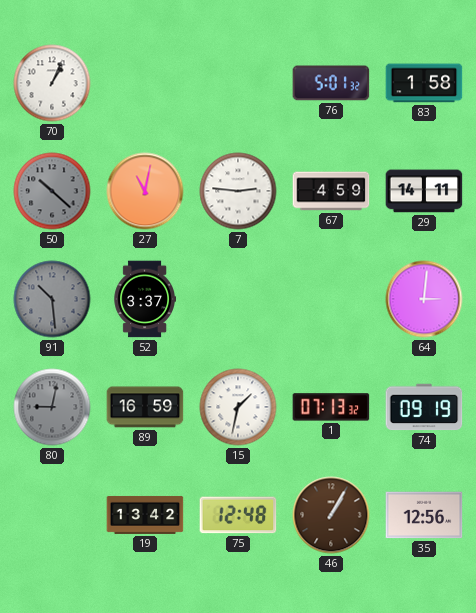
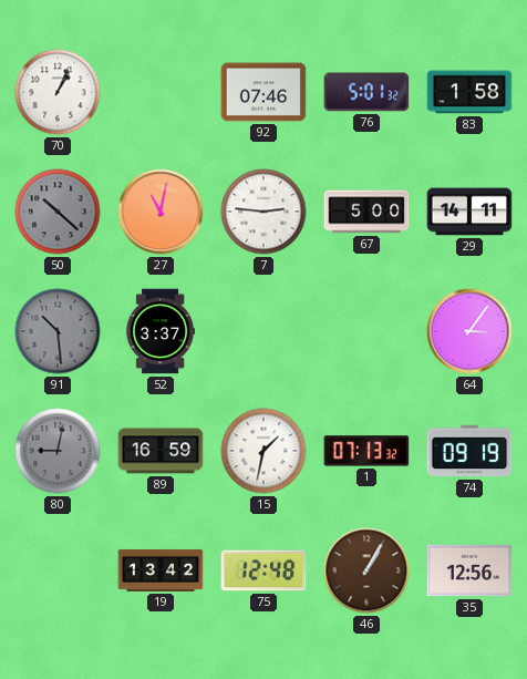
92: none -> 07:46
67: 4:59 -> 5:00
64: 3:01 -> 3:06
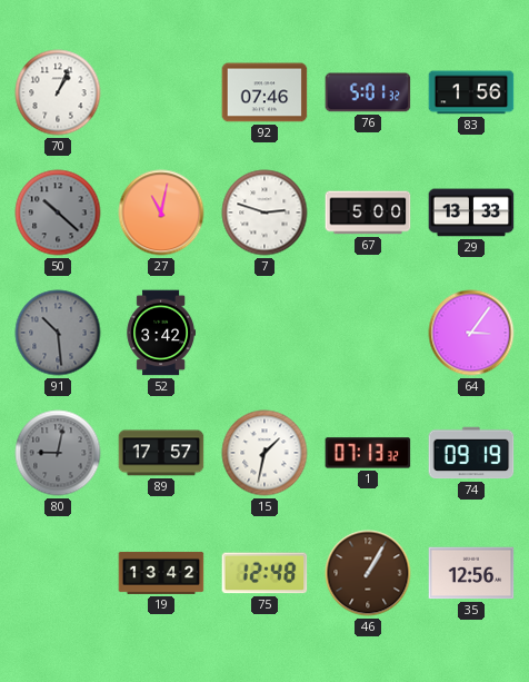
83: 1:58 -> 1:56
7: 2:46 -> 2:48
29: 14:11 -> 13:33
52: 3:37 -> 3:42
89: 16:59 -> 17:57
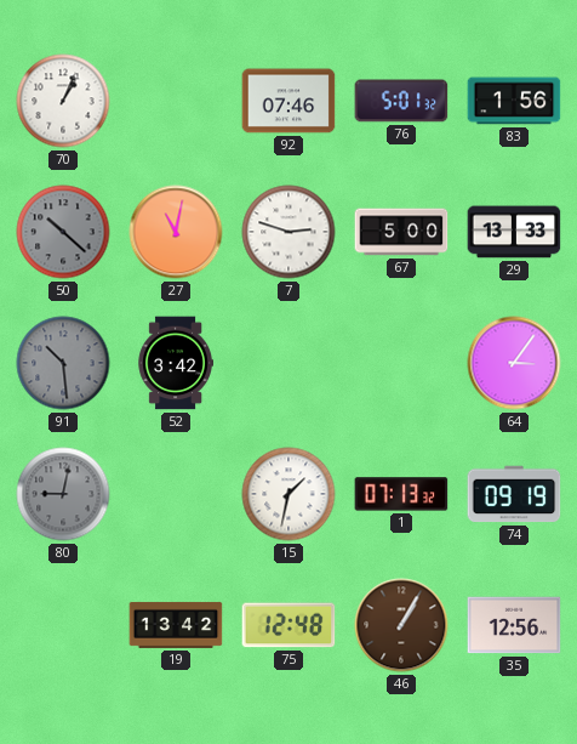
89: 17:57 -> none
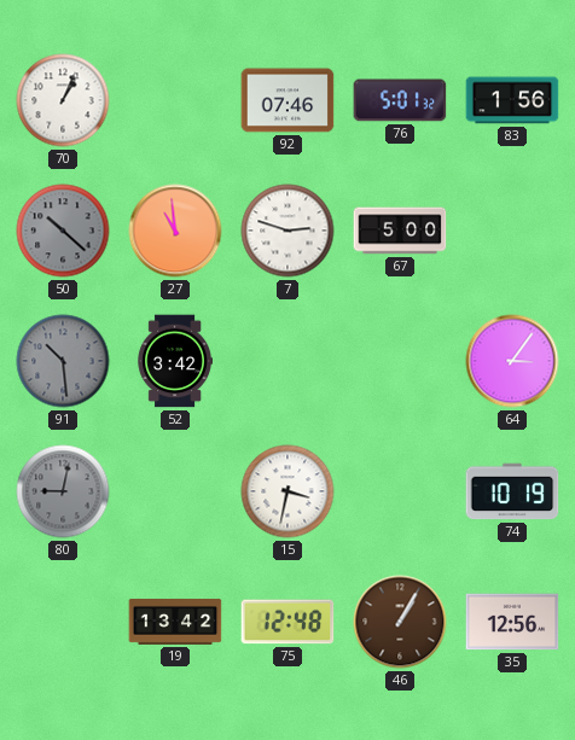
27: 11:02 -> 10:59
29: 13:33 -> none
15: 1:32 -> 3:32
1: 07:13 -> none
74: 09:19 -> 10:19
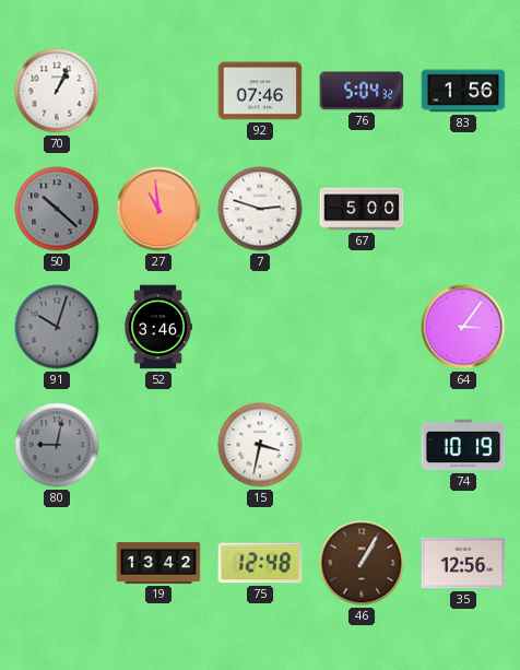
76: 5:01 -> 5:04
91: 10:29 -> 10:03
52: 3:42 -> 3:46
